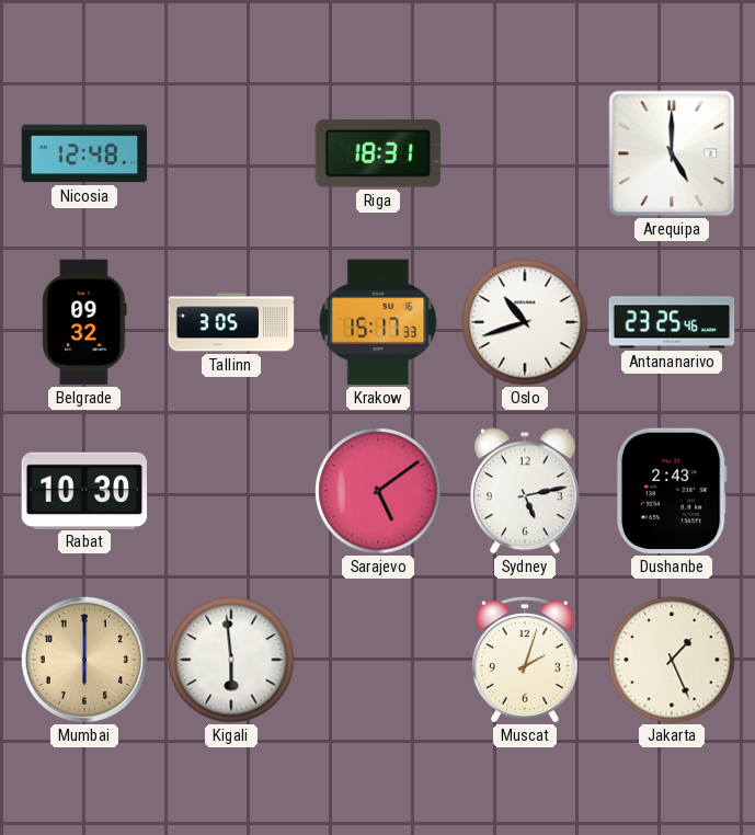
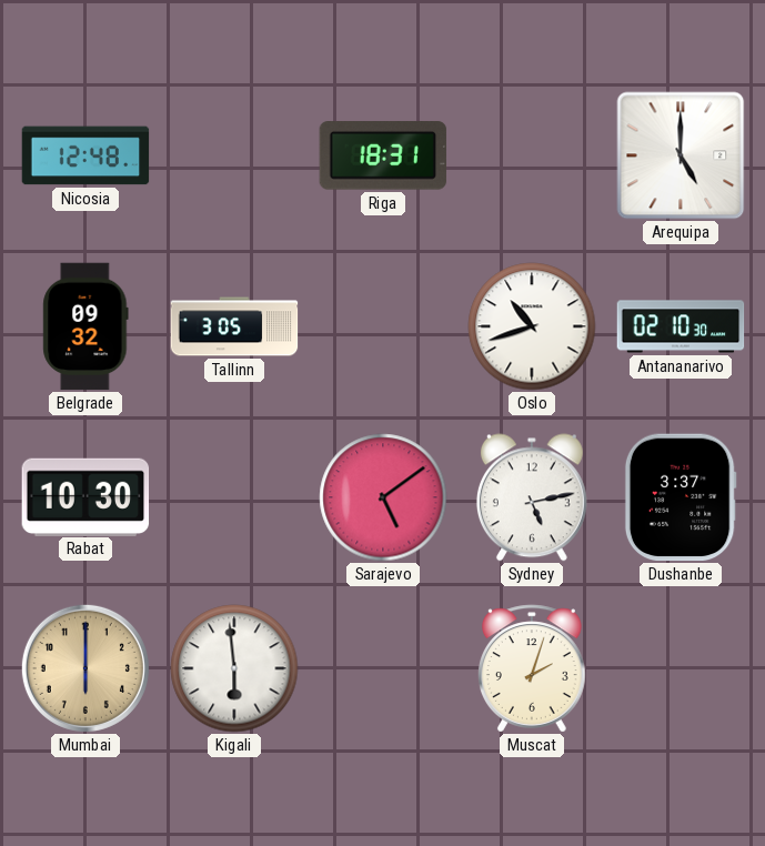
Krakow: 15:17 -> none
Antananarivo: 23:25 -> 02:10
Dushanbe: 2:43 -> 3:37
Jakarta: 1:26 -> none
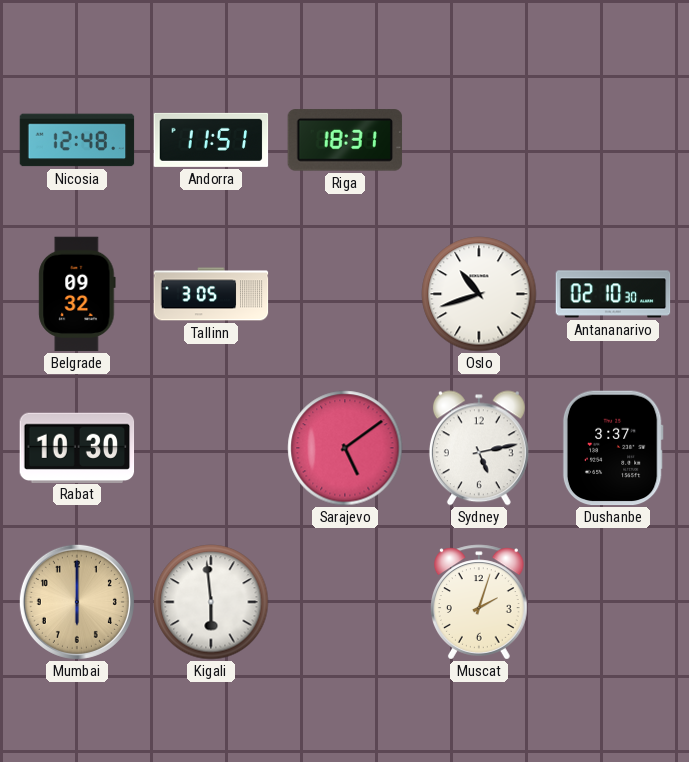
Andorra: none -> 11:51
Arequipa: 5:00 -> none
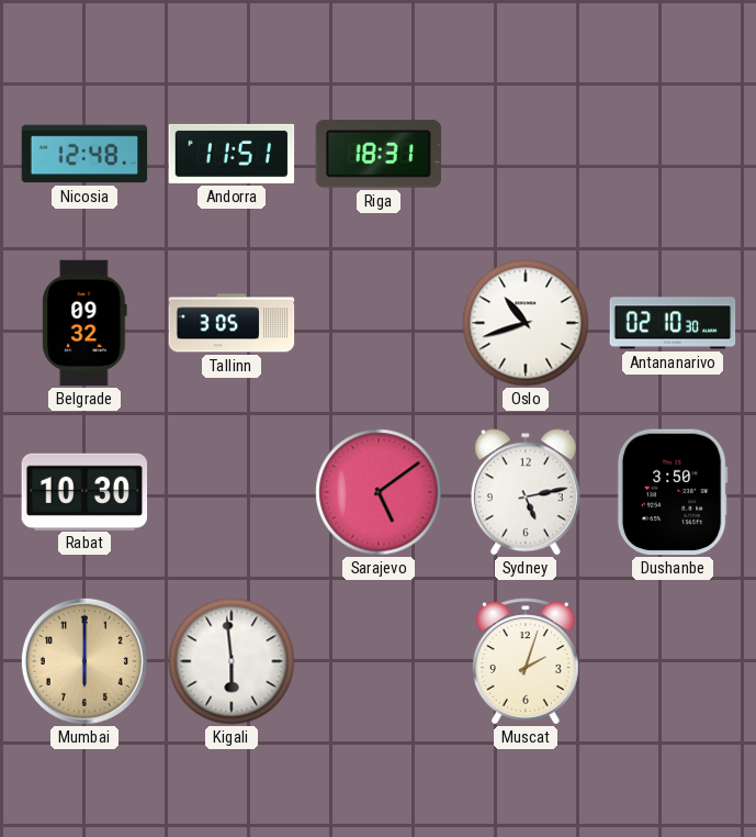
Dushanbe: 3:37 -> 3:50
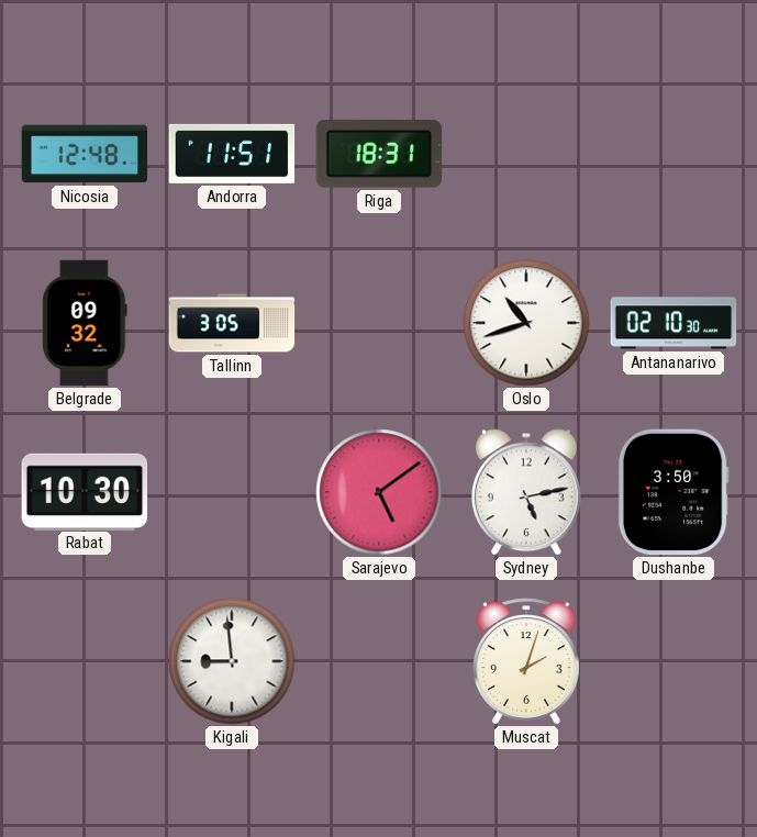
Mumbai: 6:00 -> none
Kigali: 5:59 -> 8:59
